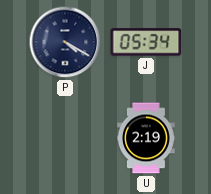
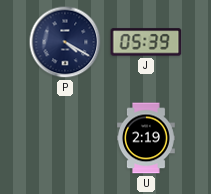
J: 05:34 -> 05:39
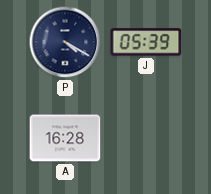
A: none -> 16:28
U: 2:19 -> none
